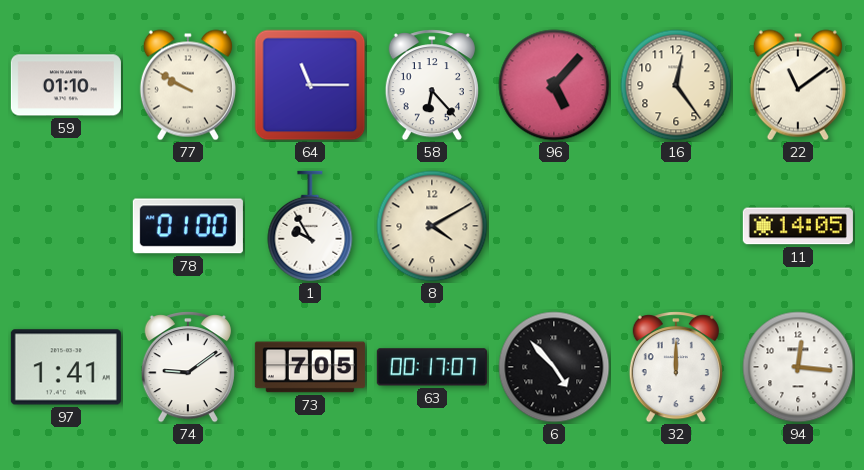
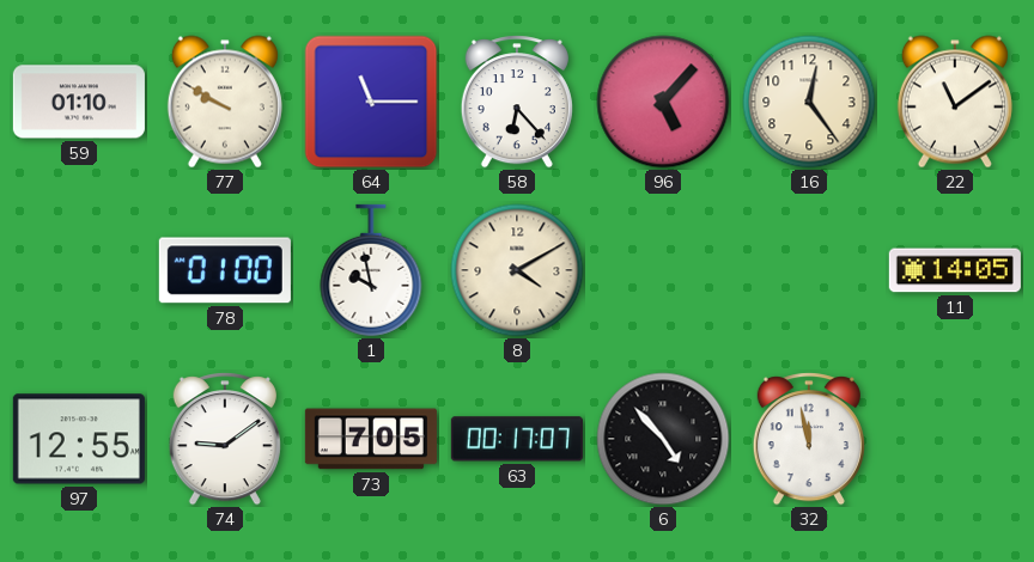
1: 9:55 -> 9:58
97: 1:41 -> 12:55
32: 12:00 -> 11:58
94: 12:16 -> none
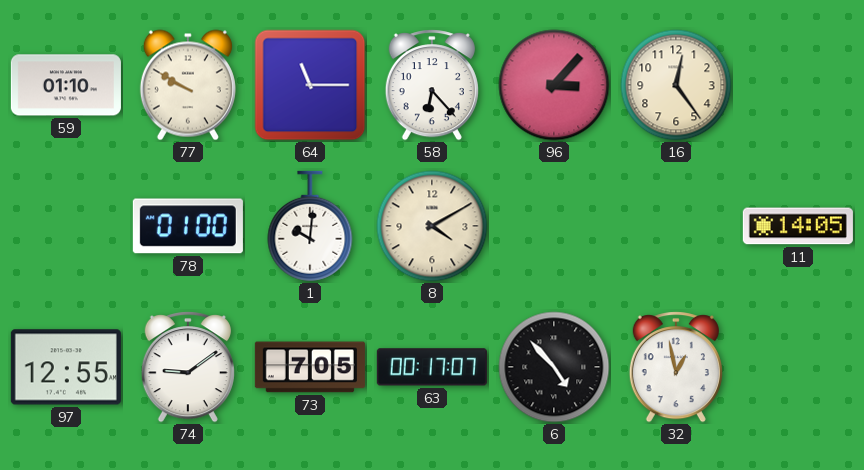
96: 5:07 -> 3:07
22: 11:09 -> none
1: 9:58 -> 10:01
32: 11:58 -> 12:58
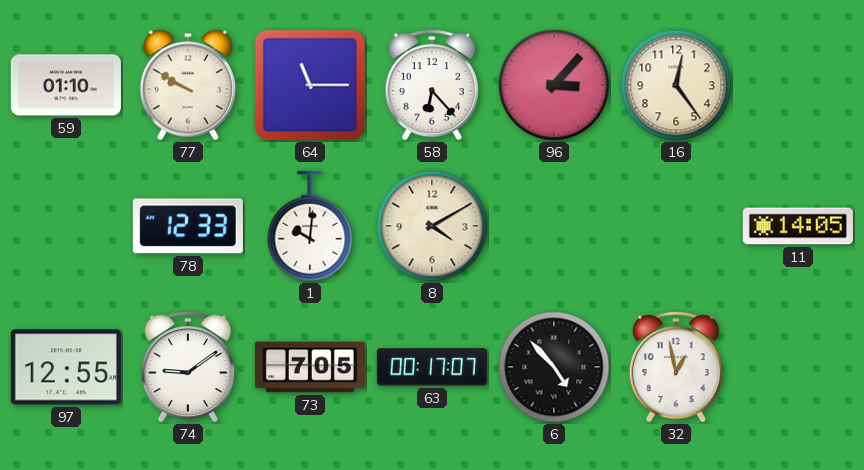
78: 01:00 -> 12:33
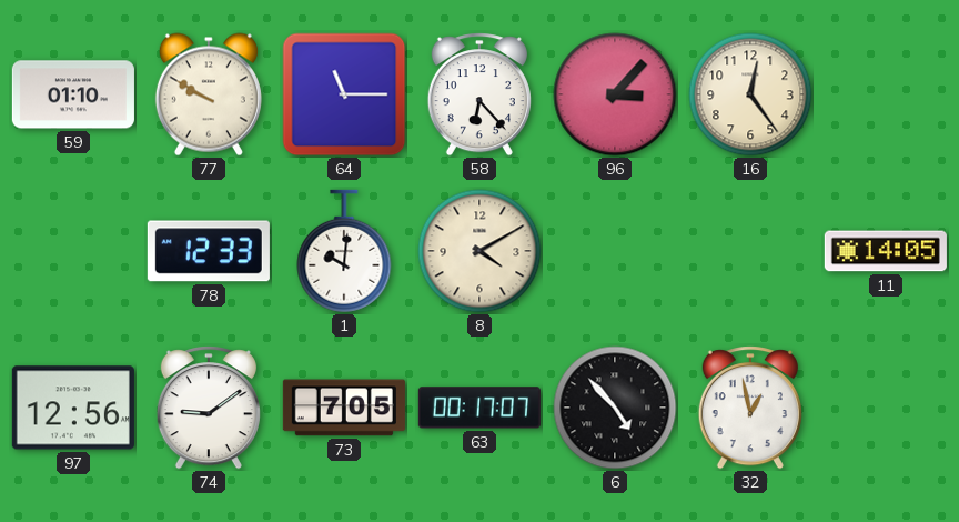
97: 12:55 -> 12:56
